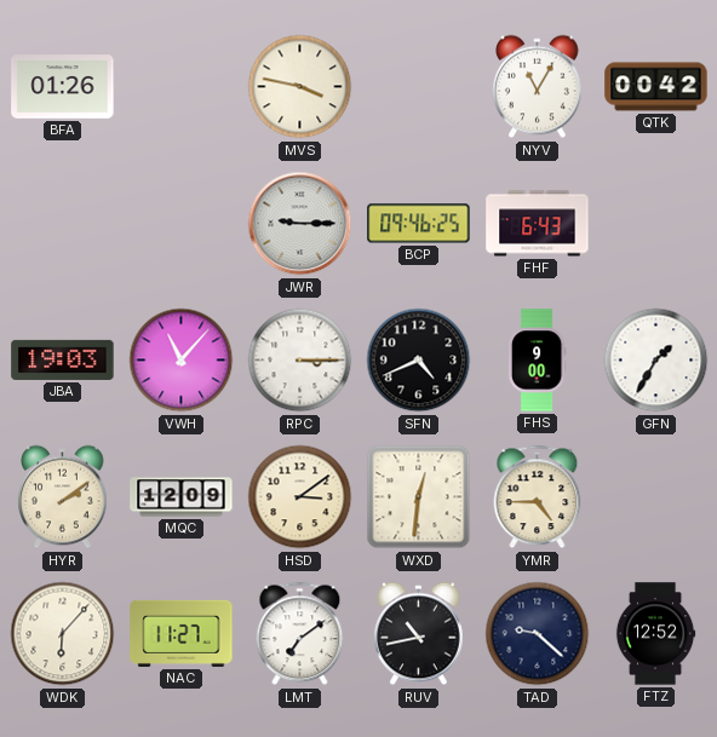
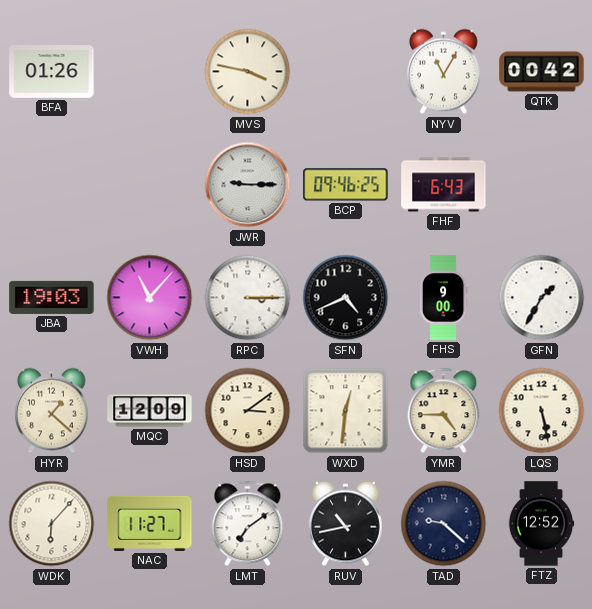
HYR: 2:09 -> 1:22
LQS: none -> 5:28
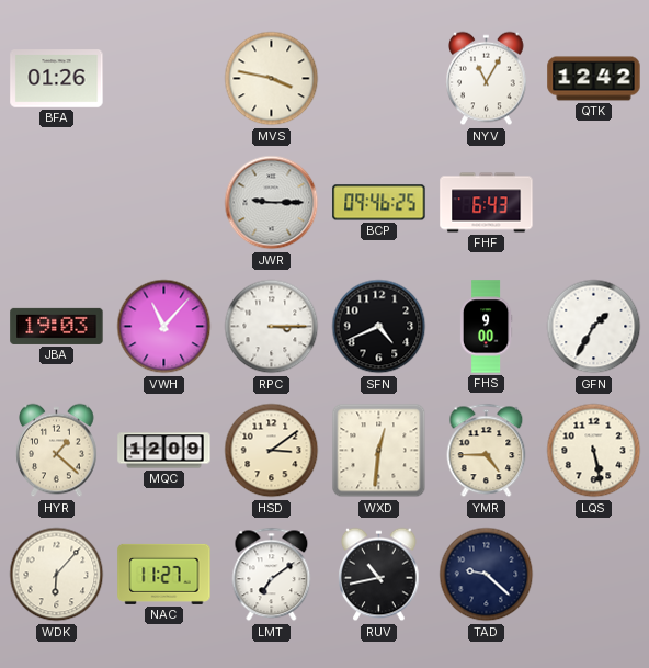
QTK: 00:42 -> 12:42
FTZ: 12:52 -> none
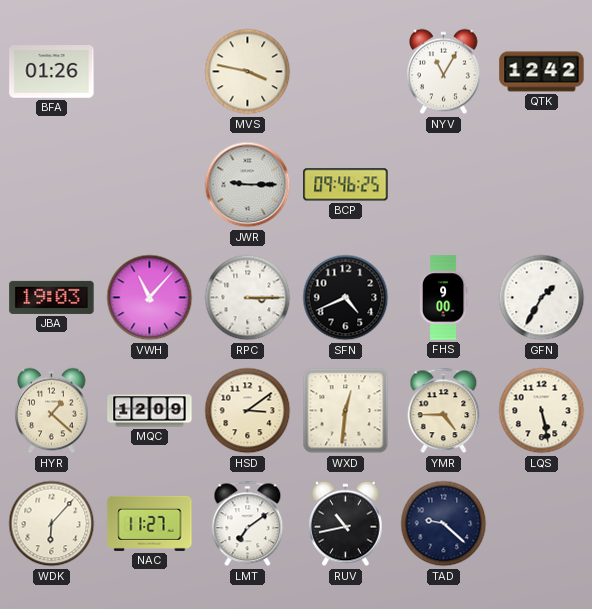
FHF: 6:43 -> none
